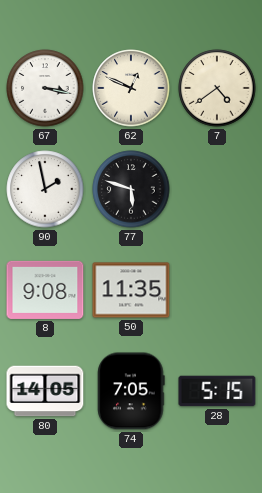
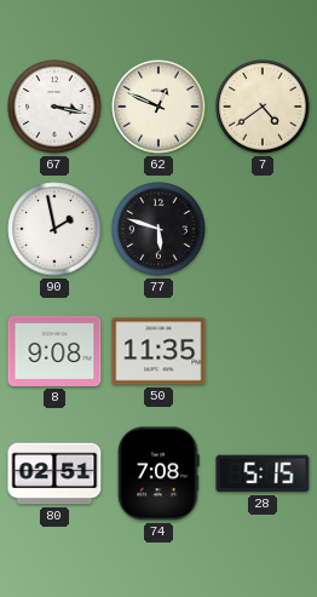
80: 14:05 -> 02:51
74: 7:05 -> 7:08
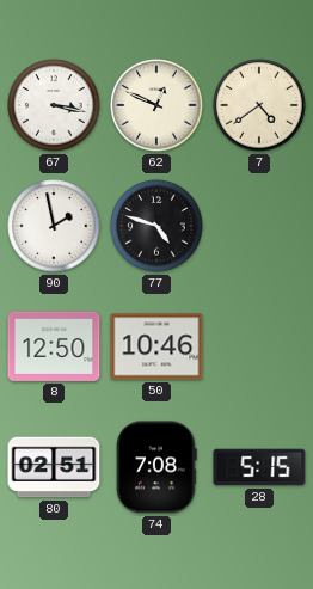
77: 5:48 -> 4:48
8: 9:08 -> 12:50
50: 11:35 -> 10:46
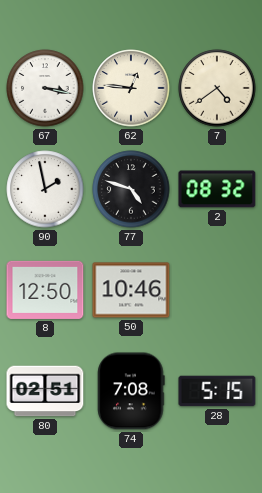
62: 12:49 -> 12:46
2: none -> 08:32
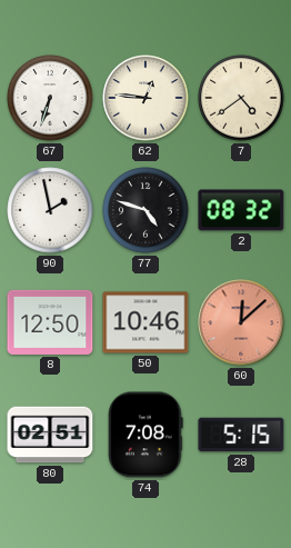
67: 3:17 -> 6:33
60: none -> 12:08
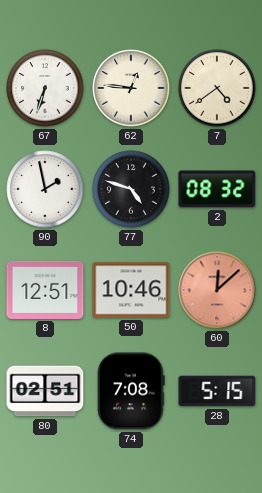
8: 12:50 -> 12:51
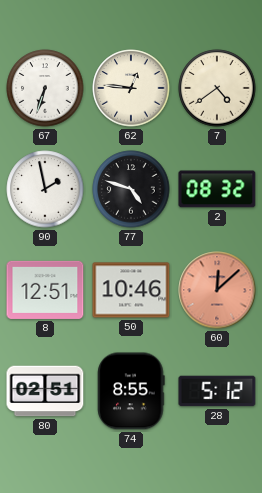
74: 7:08 -> 8:55
28: 5:15 -> 5:12
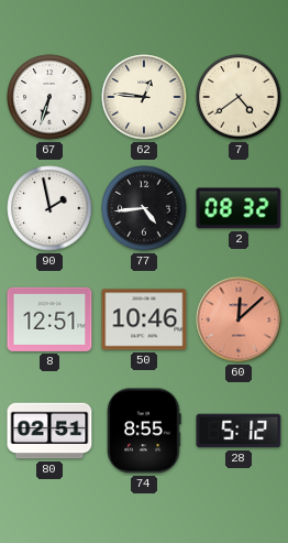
77: 4:48 -> 4:44
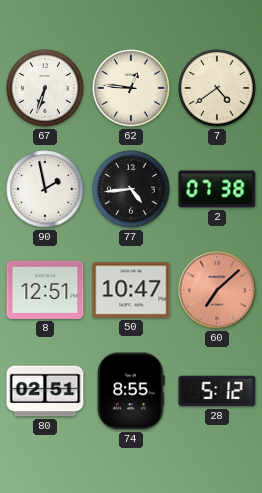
2: 08:32 -> 07:38
50: 10:46 -> 10:47
60: 12:08 -> 7:08
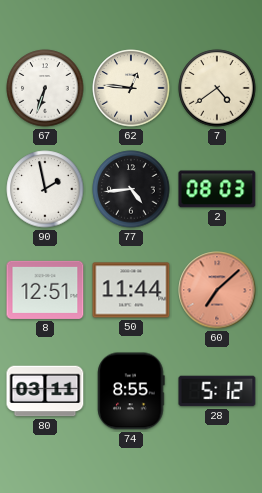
2: 07:38 -> 08:03
50: 10:47 -> 11:44
80: 02:51 -> 03:11
